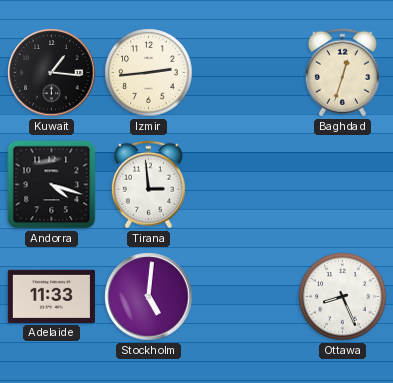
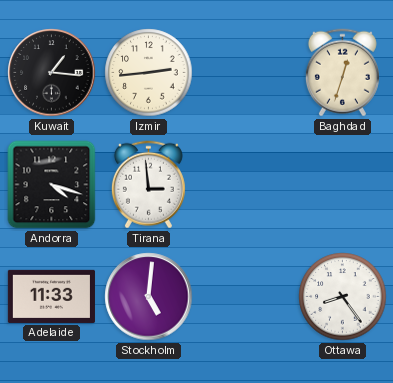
Ottawa: 8:26 -> 8:24
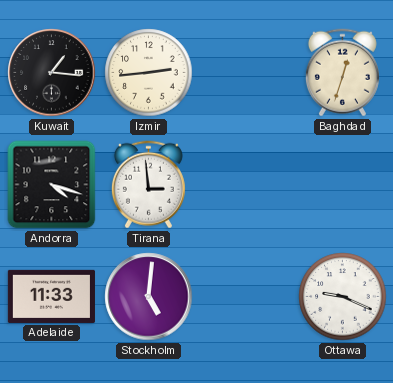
Ottawa: 8:24 -> 9:19
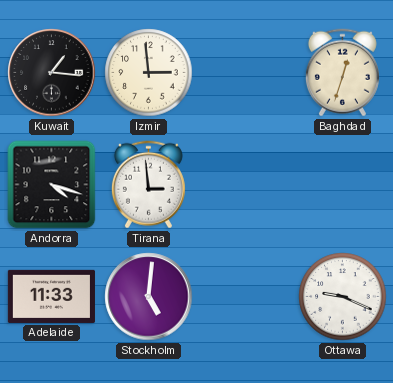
Izmir: 2:44 -> 2:59
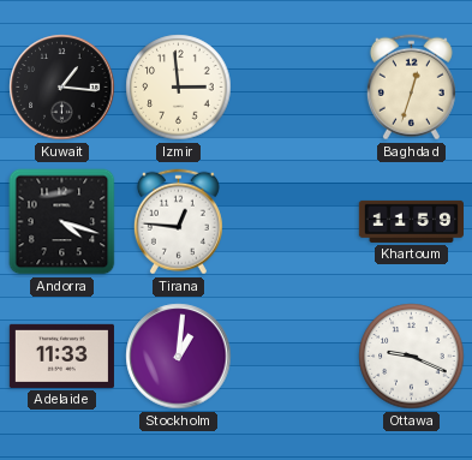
Tirana: 2:59 -> 12:46
Khartoum: none -> 11:59
Stockholm: 5:01 -> 1:01
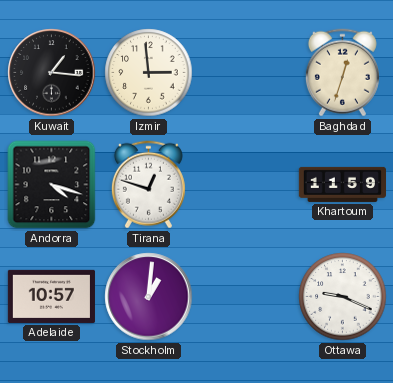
Tirana: 12:46 -> 12:48
Adelaide: 11:33 -> 10:57
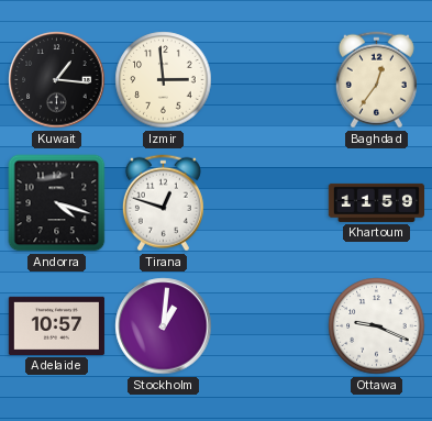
Baghdad: 12:33 -> 12:36
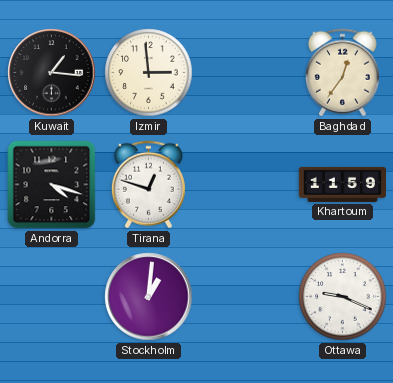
Adelaide: 10:57 -> none
